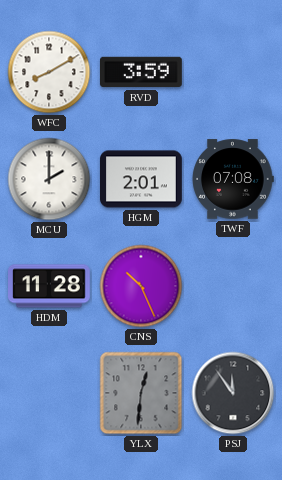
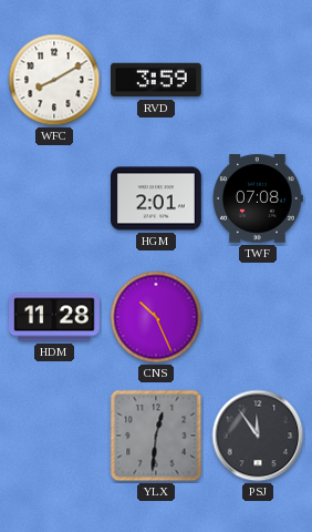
MCU: 2:00 -> none
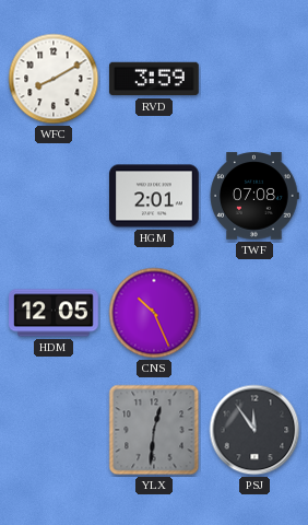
HDM: 11:28 -> 12:05
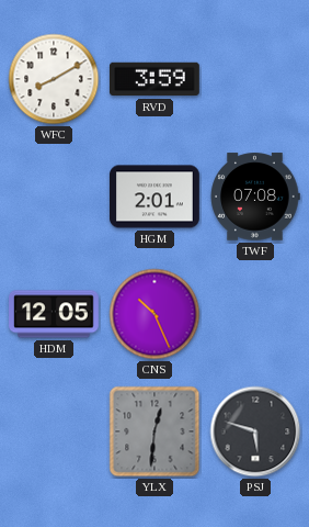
PSJ: 11:54 -> 5:48
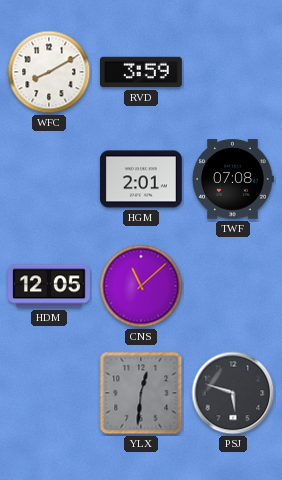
CNS: 10:26 -> 11:08
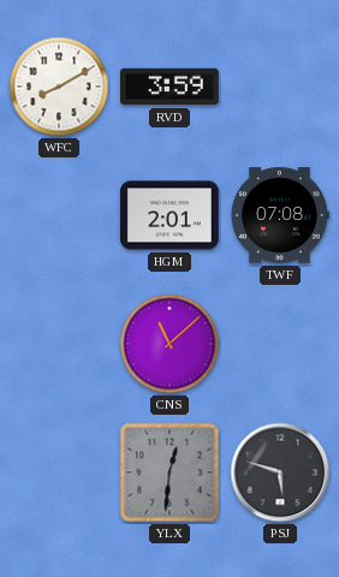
HDM: 12:05 -> none
